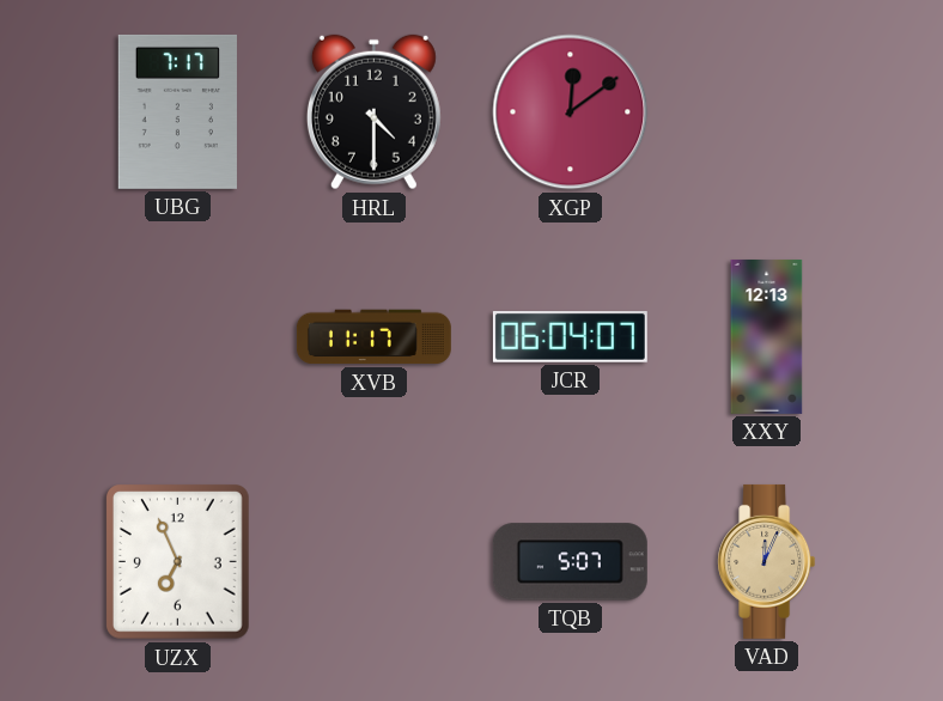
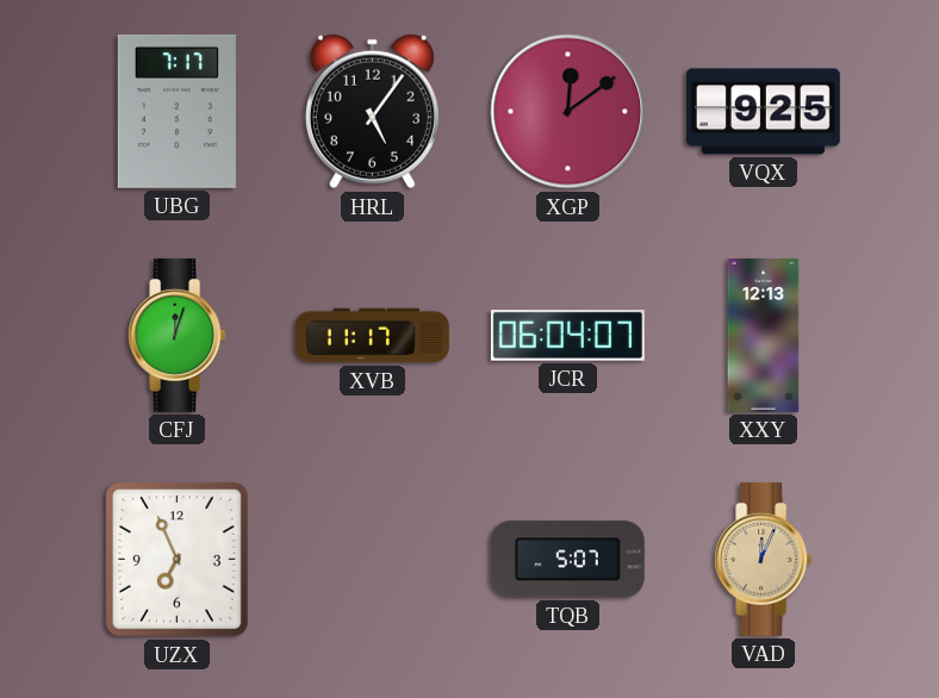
HRL: 4:30 -> 5:06
VQX: none -> 9:25
CFJ: none -> 12:03
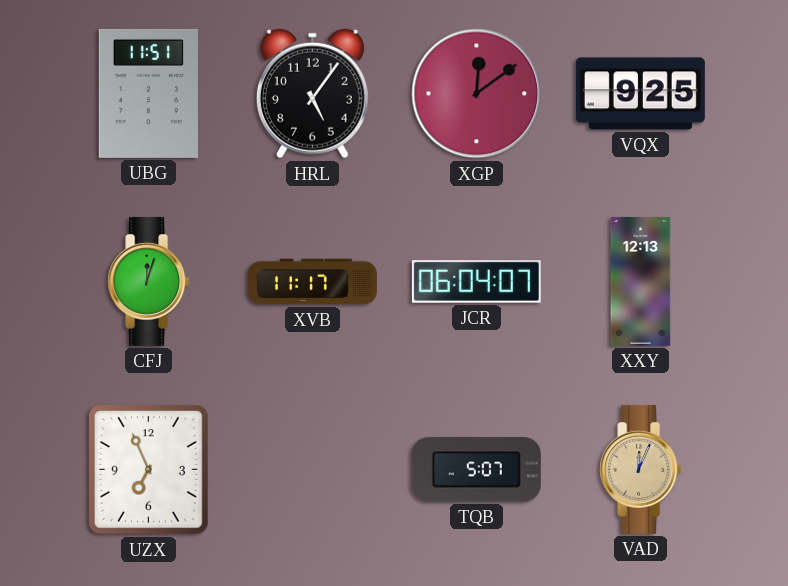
UBG: 7:17 -> 11:51
